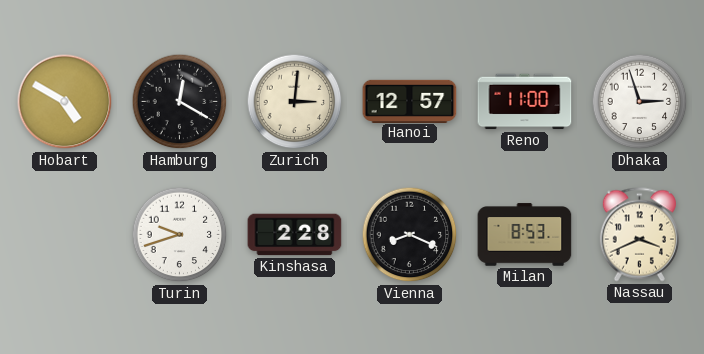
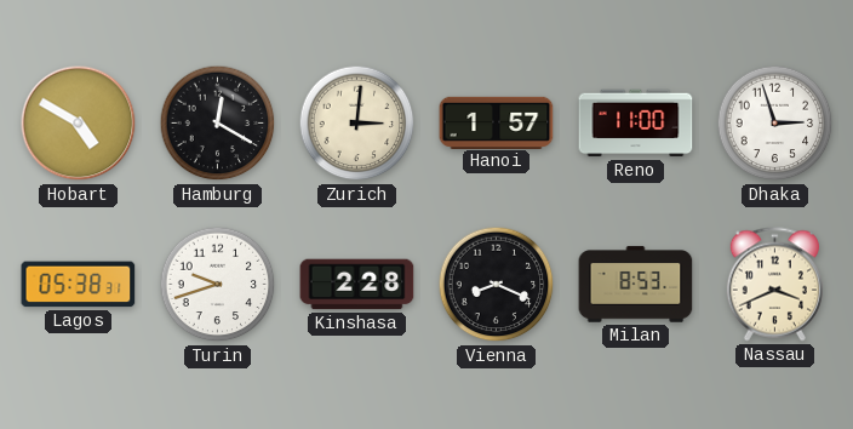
Hanoi: 12:57 -> 1:57
Lagos: none -> 05:38
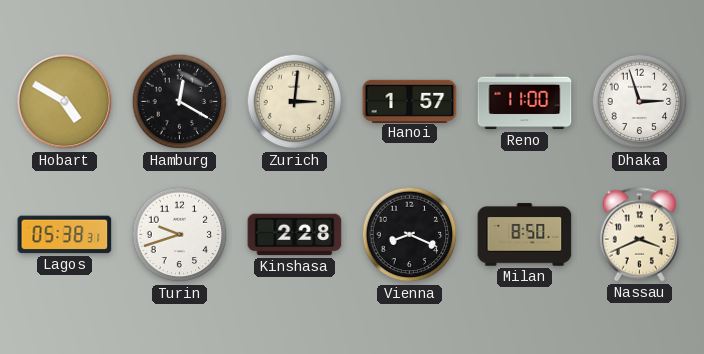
Milan: 8:53 -> 8:50
